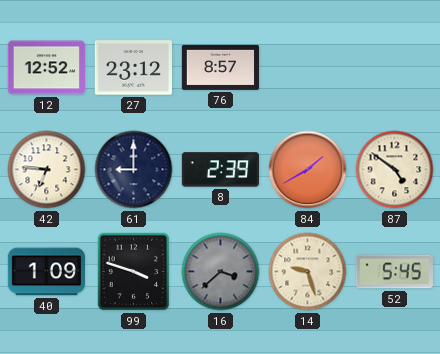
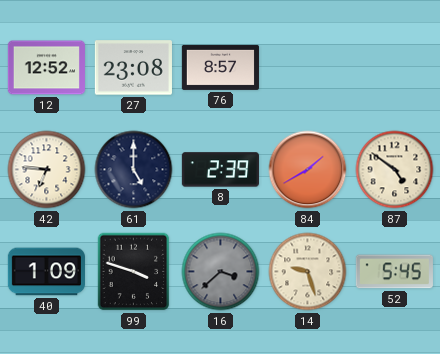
27: 23:12 -> 23:08
61: 9:00 -> 5:00
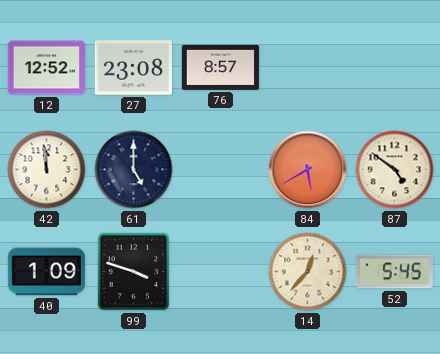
42: 6:46 -> 11:59
8: 2:39 -> none
84: 1:40 -> 5:40
16: 3:38 -> none
14: 9:27 -> 12:37
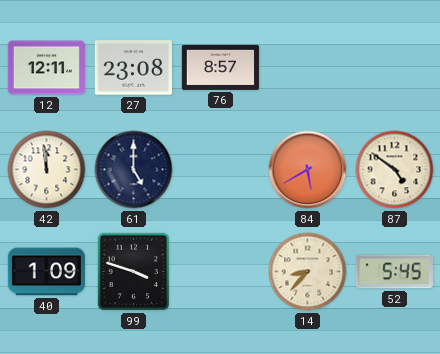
12: 12:52 -> 12:11
14: 12:37 -> 8:37
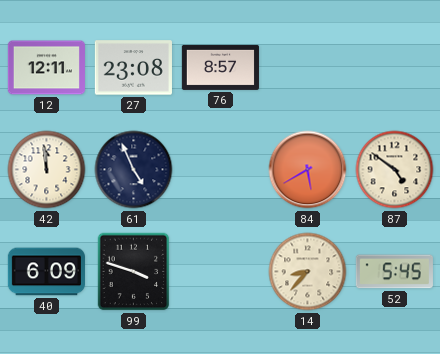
61: 5:00 -> 4:56
40: 1:09 -> 6:09
